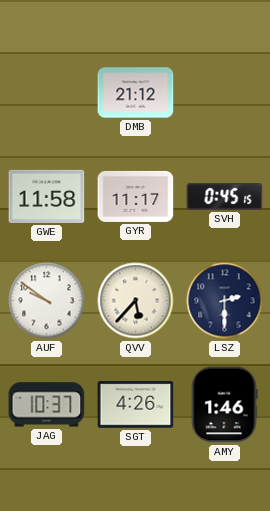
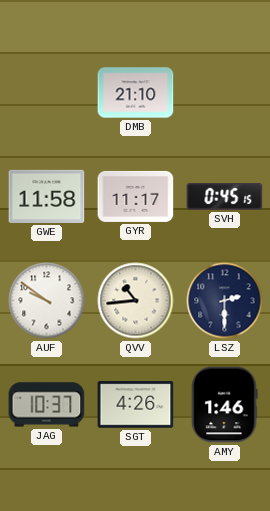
DMB: 21:12 -> 21:10
QVV: 5:37 -> 10:44
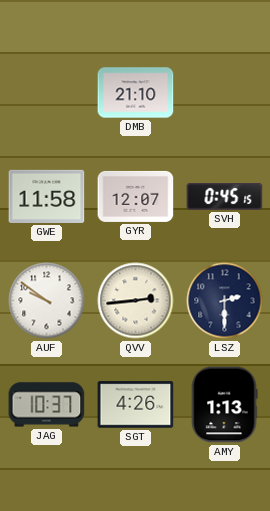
GYR: 11:17 -> 12:07
QVV: 10:44 -> 2:44
AMY: 1:46 -> 1:13
